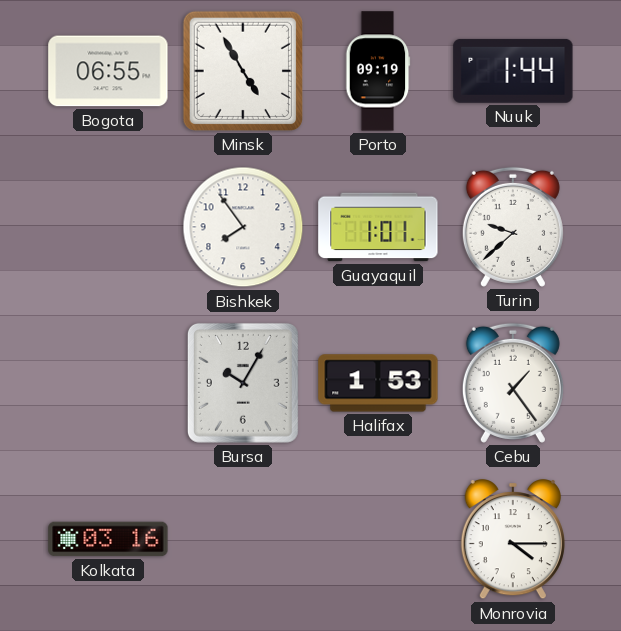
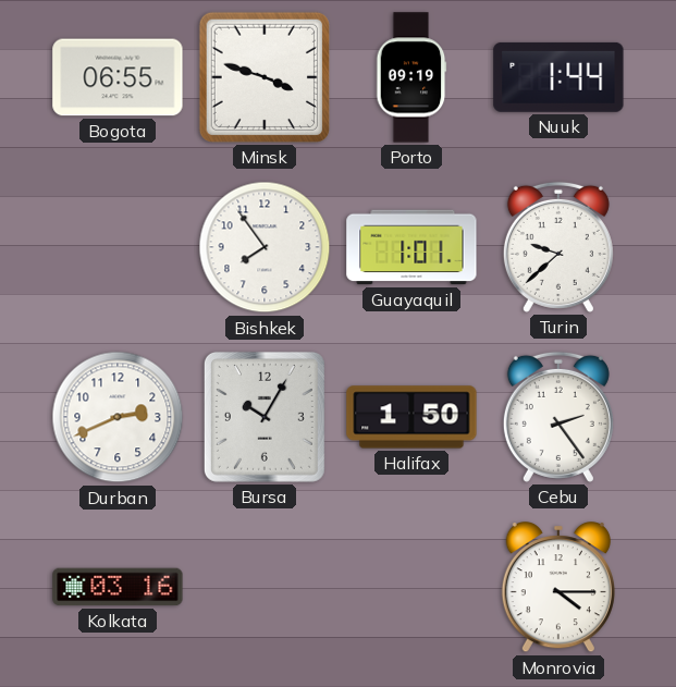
Minsk: 4:55 -> 3:48
Durban: none -> 2:41
Halifax: 1:53 -> 1:50
Cebu: 1:24 -> 2:24
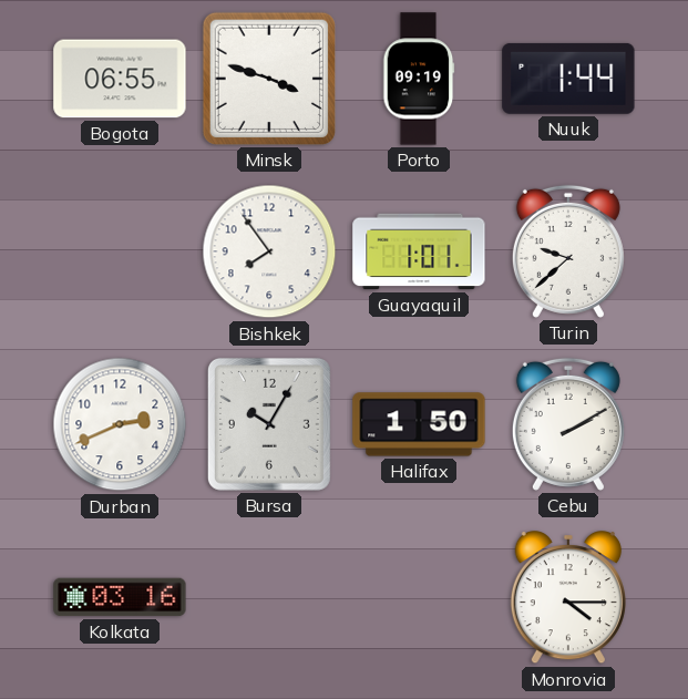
Cebu: 2:24 -> 2:10
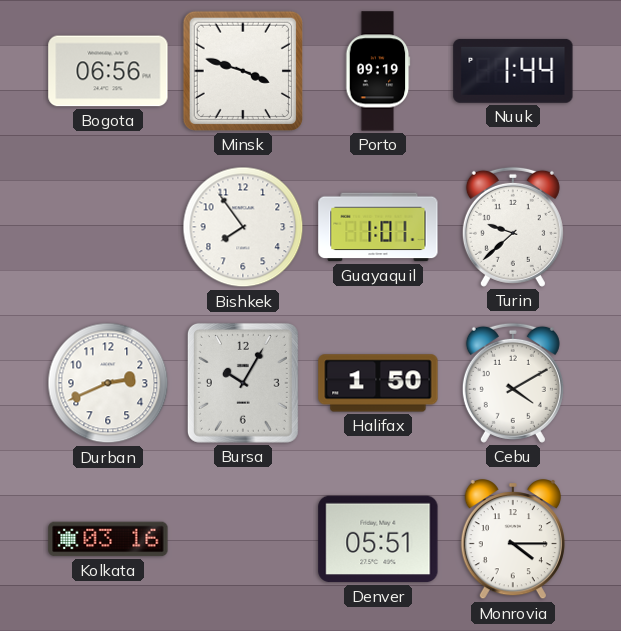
Bogota: 06:55 -> 06:56
Cebu: 2:10 -> 4:10
Denver: none -> 05:51
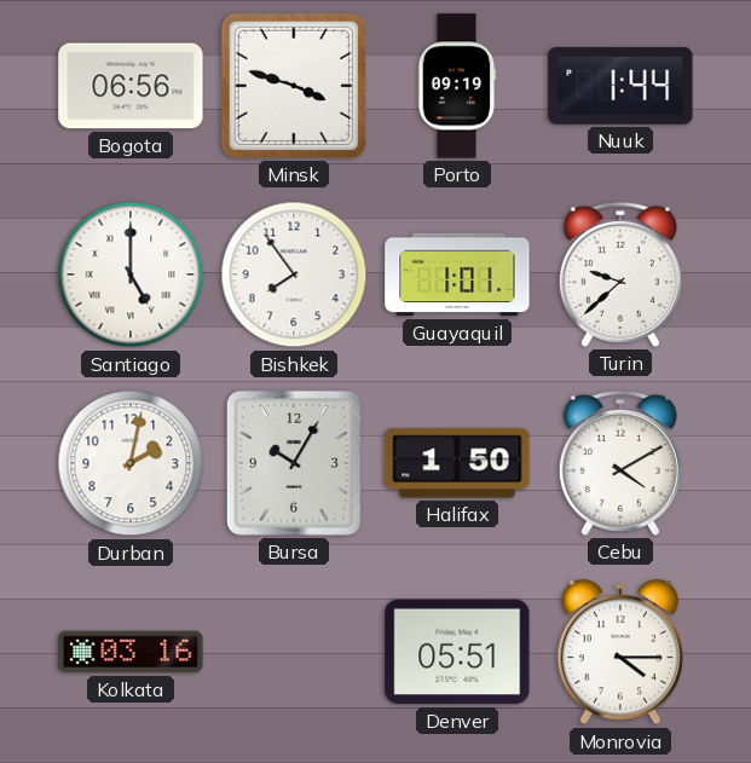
Santiago: none -> 5:00
Durban: 2:41 -> 2:02
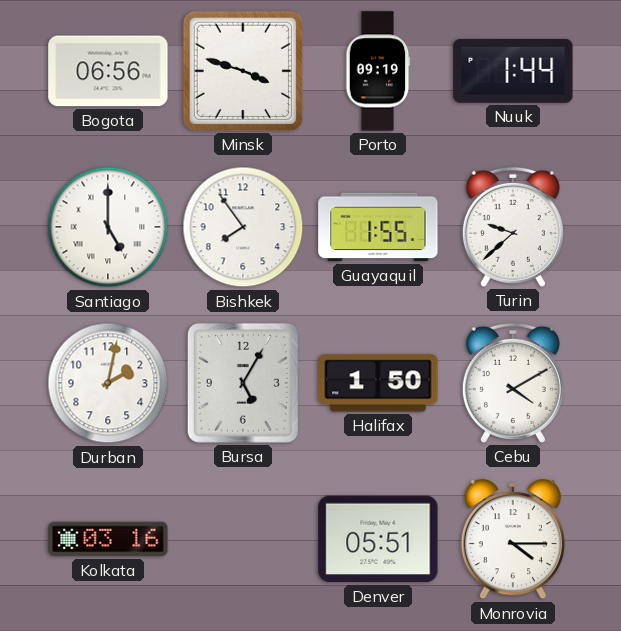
Guayaquil: 1:01 -> 1:55
Bursa: 10:05 -> 5:05
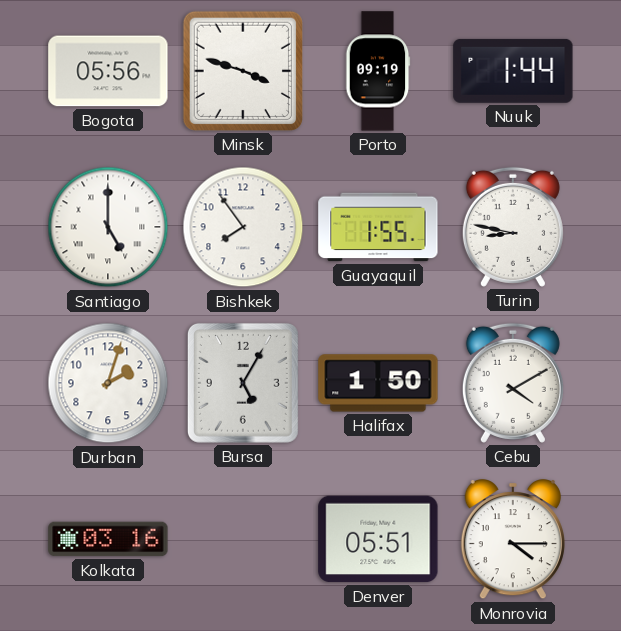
Bogota: 06:56 -> 05:56
Turin: 9:38 -> 8:47
Durban: 2:02 -> 2:03
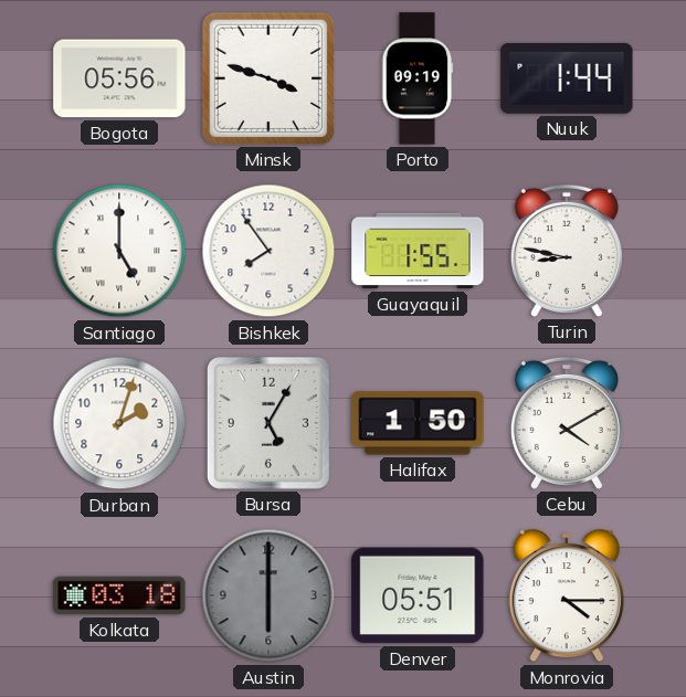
Kolkata: 03:16 -> 03:18
Austin: none -> 6:00
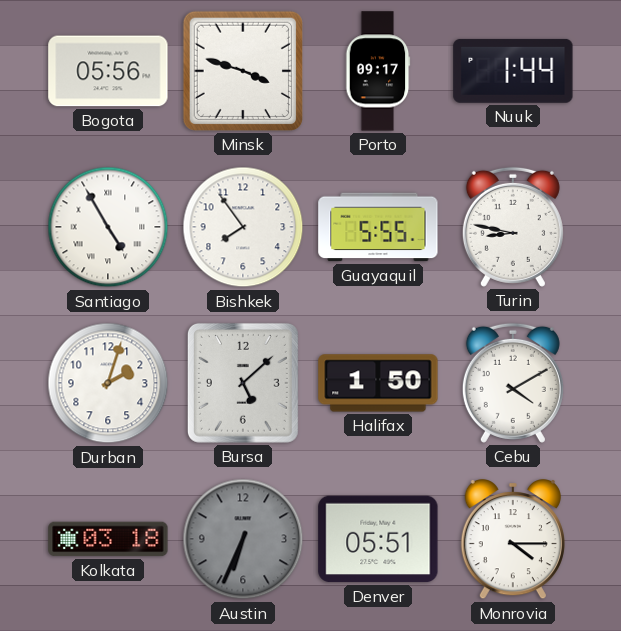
Porto: 09:19 -> 09:17
Santiago: 5:00 -> 4:55
Guayaquil: 1:55 -> 5:55
Bursa: 5:05 -> 5:08
Austin: 6:00 -> 6:34
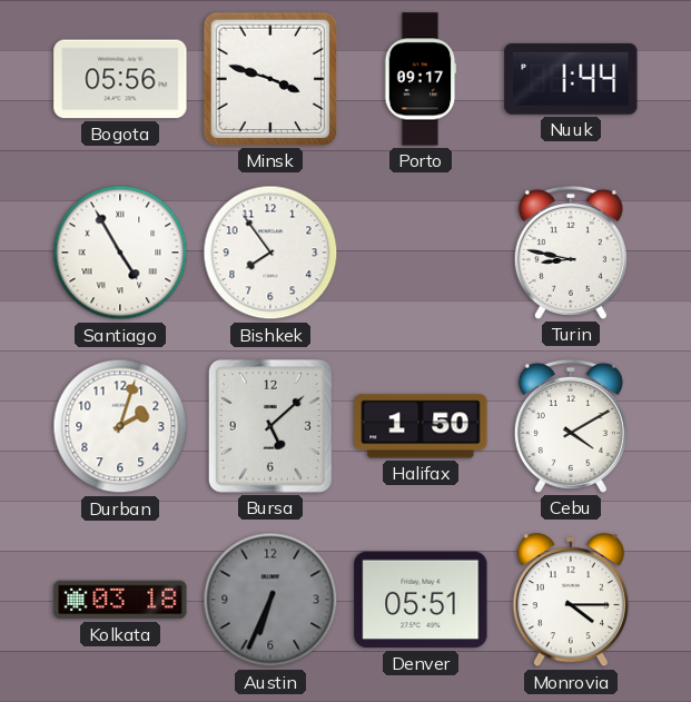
Guayaquil: 5:55 -> none
